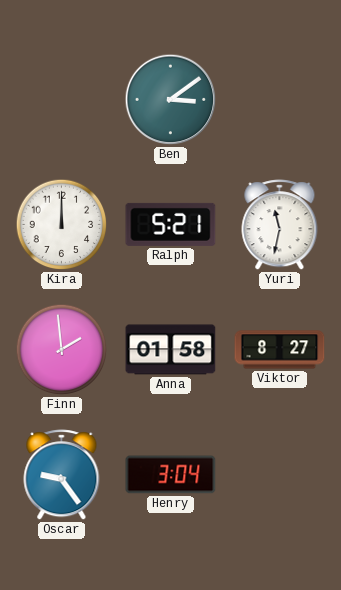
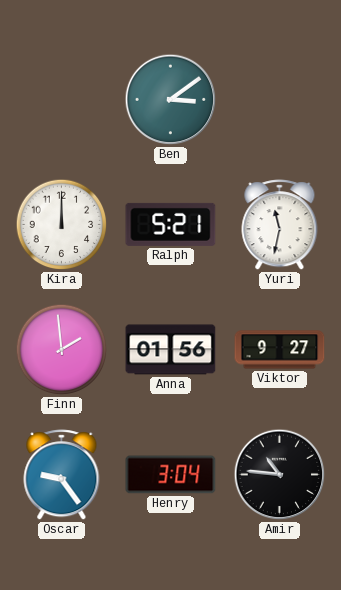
Anna: 01:58 -> 01:56
Viktor: 8:27 -> 9:27
Amir: none -> 10:46
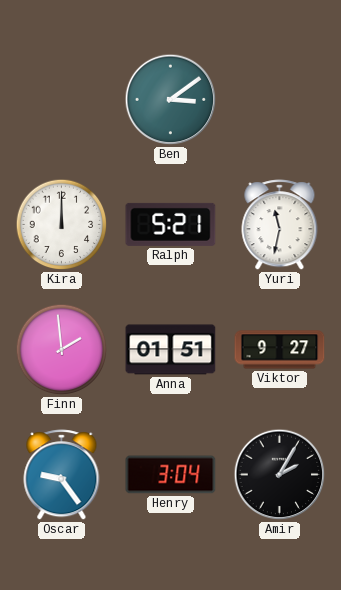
Anna: 01:56 -> 01:51
Amir: 10:46 -> 2:05
